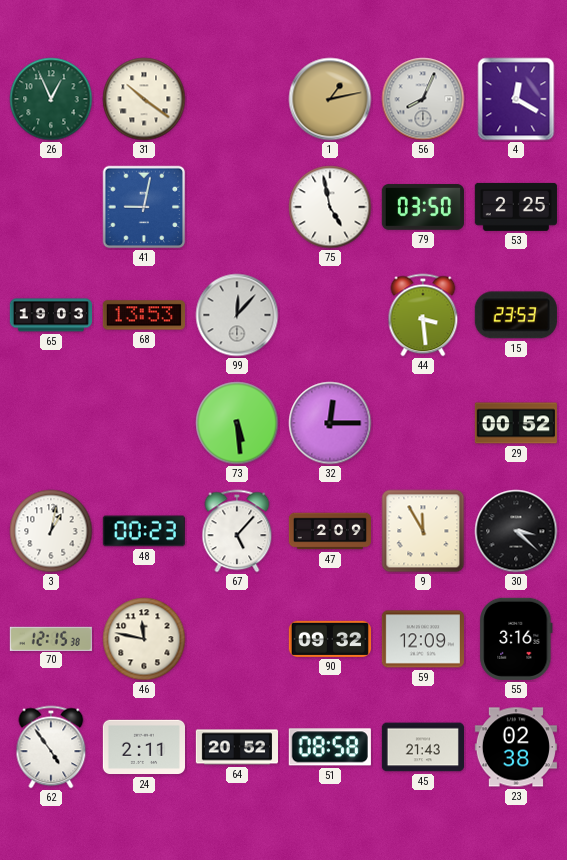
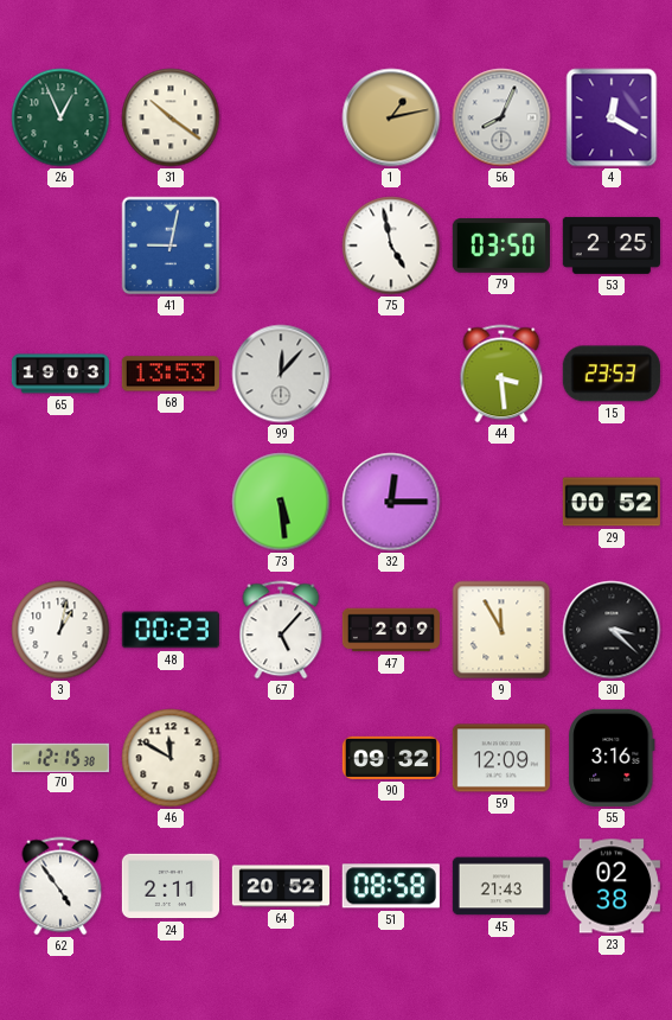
46: 11:47 -> 11:50
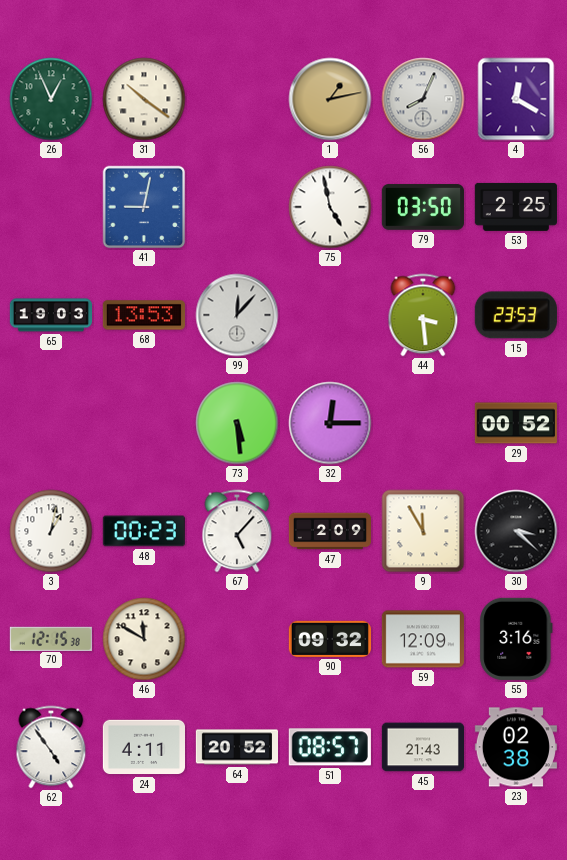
24: 2:11 -> 4:11
51: 08:58 -> 08:57
